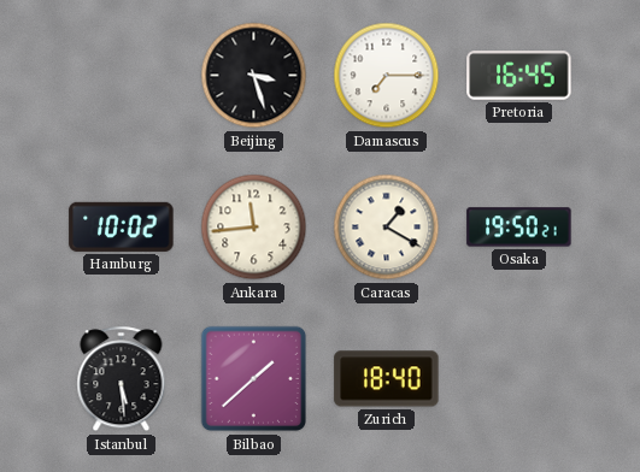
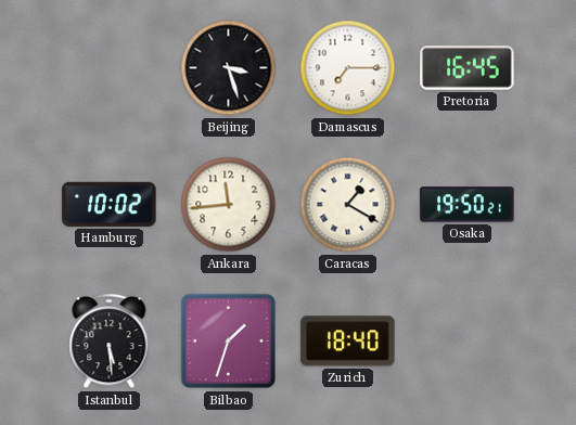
Bilbao: 1:38 -> 1:33
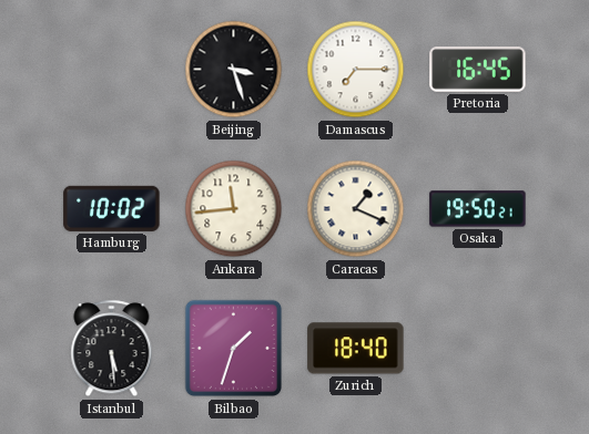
Caracas: 1:20 -> 1:19
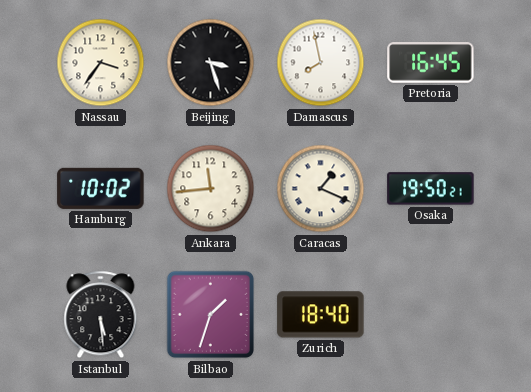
Nassau: none -> 3:36
Damascus: 7:15 -> 7:58
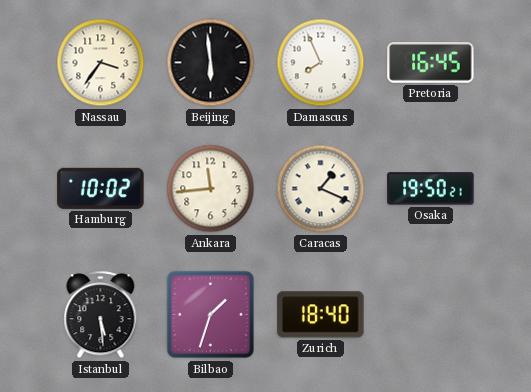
Beijing: 3:27 -> 5:59
Damascus: 7:58 -> 7:56
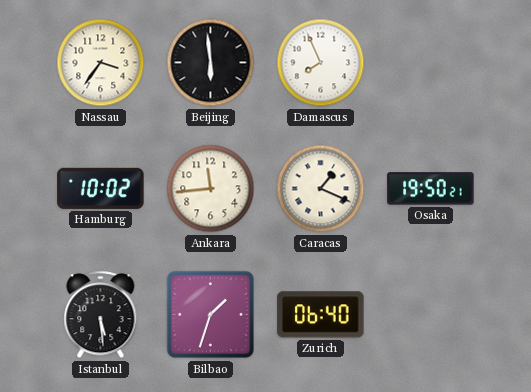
Pretoria: 16:45 -> none
Zurich: 18:40 -> 06:40
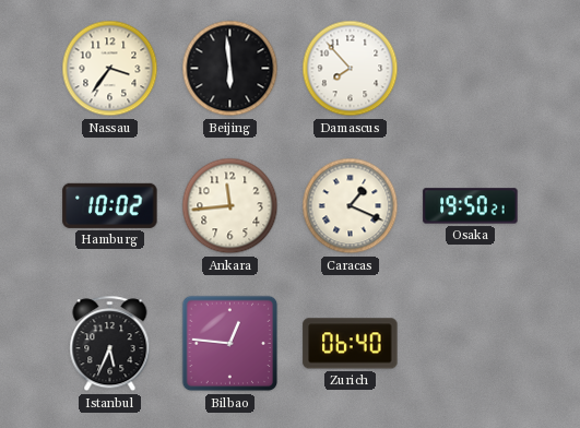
Damascus: 7:56 -> 7:53
Istanbul: 5:29 -> 5:34
Bilbao: 1:33 -> 12:46
